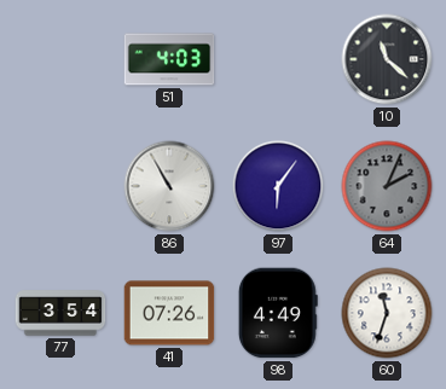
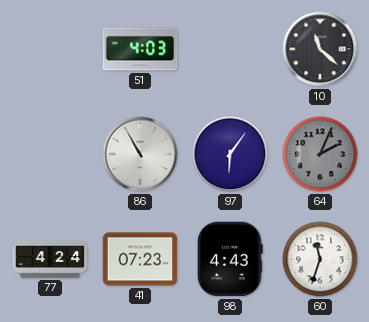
77: 3:54 -> 4:24
41: 07:26 -> 07:23
98: 4:49 -> 4:43
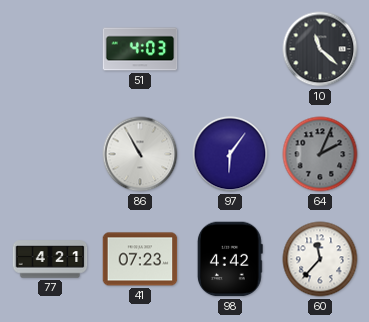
77: 4:24 -> 4:21
98: 4:43 -> 4:42
60: 11:33 -> 11:37
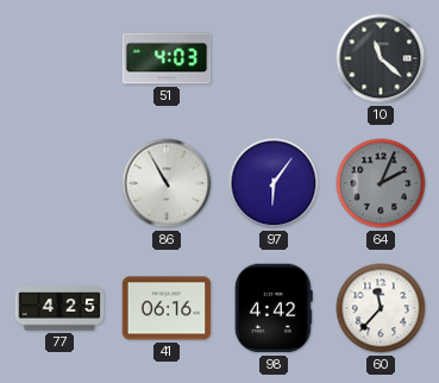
77: 4:21 -> 4:25
41: 07:23 -> 06:16
